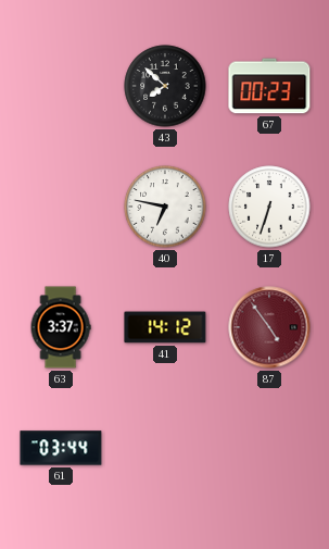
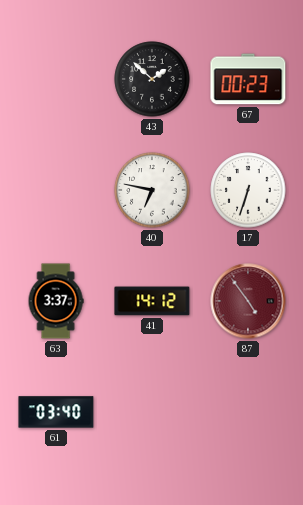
43: 7:52 -> 1:52
61: 03:44 -> 03:40
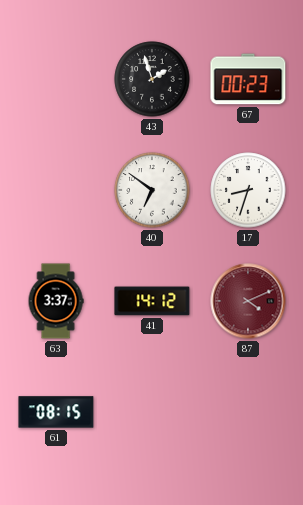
43: 1:52 -> 1:57
40: 6:47 -> 6:51
17: 6:33 -> 8:33
87: 4:54 -> 4:11
61: 03:40 -> 08:15
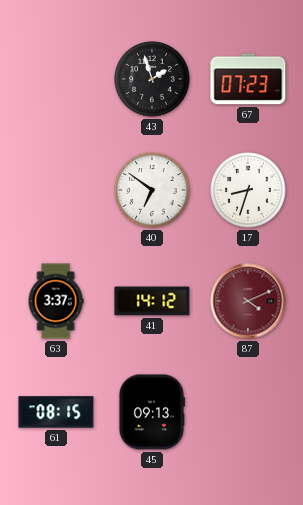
67: 00:23 -> 07:23
45: none -> 09:13
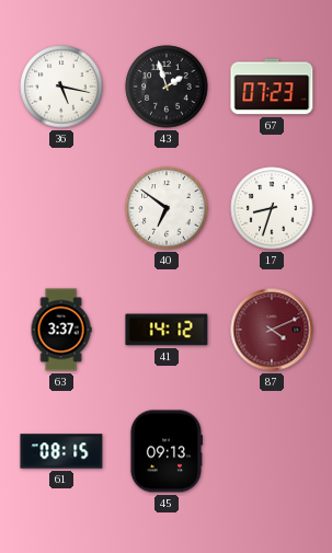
36: none -> 5:17
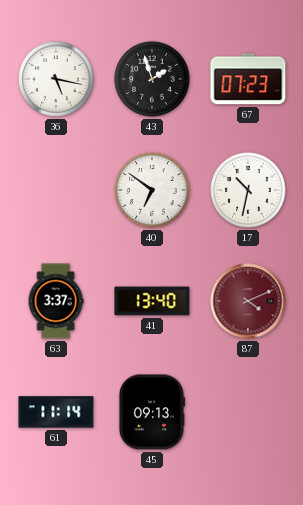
17: 8:33 -> 10:32
41: 14:12 -> 13:40
61: 08:15 -> 11:14
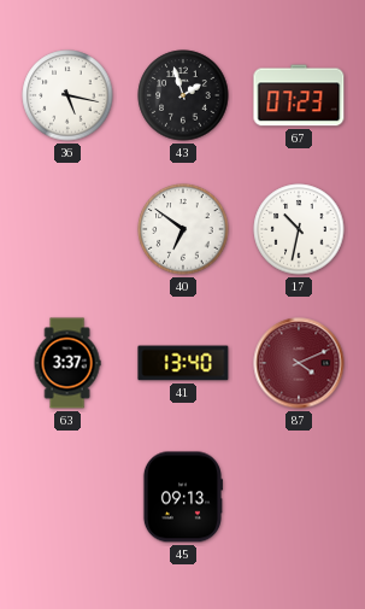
61: 11:14 -> none
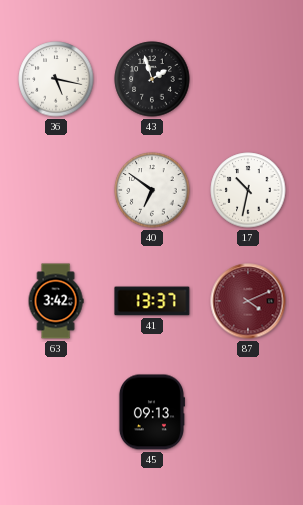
67: 07:23 -> none
63: 3:37 -> 3:42
41: 13:40 -> 13:37
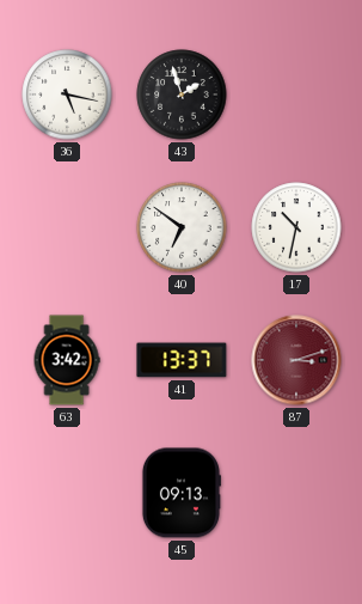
87: 4:11 -> 3:12
